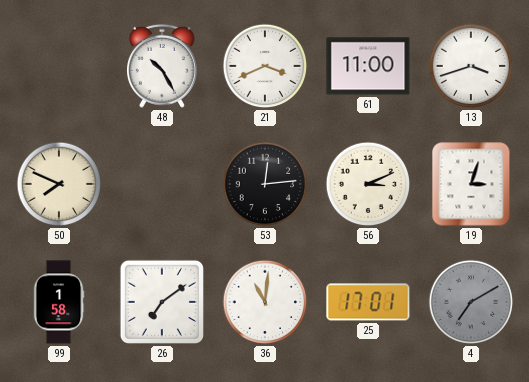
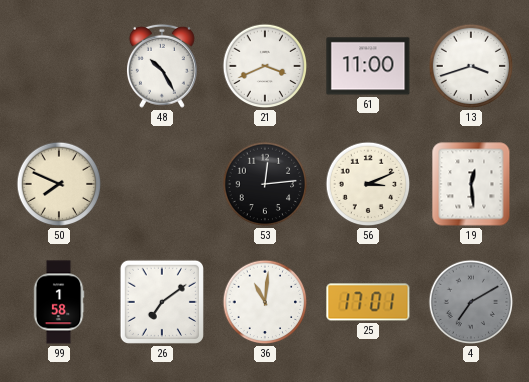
19: 3:03 -> 12:29
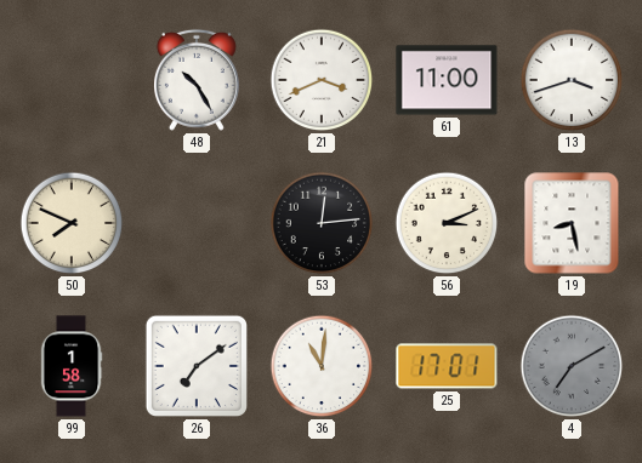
19: 12:29 -> 8:28
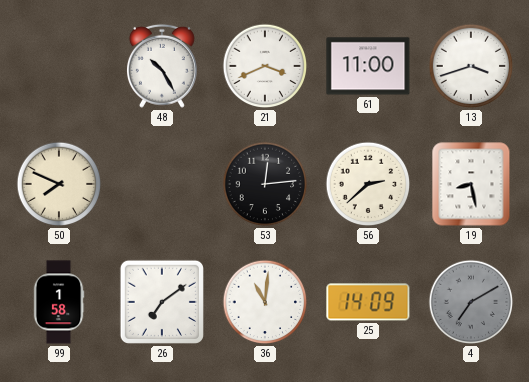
56: 3:11 -> 2:38
25: 17:01 -> 14:09
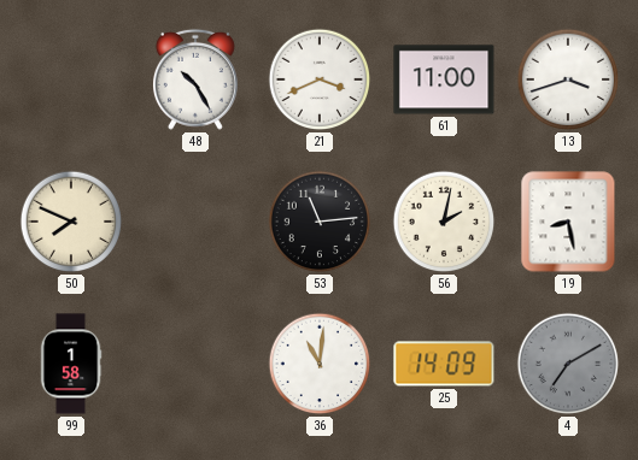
53: 12:14 -> 11:14
56: 2:38 -> 2:02
26: 7:09 -> none
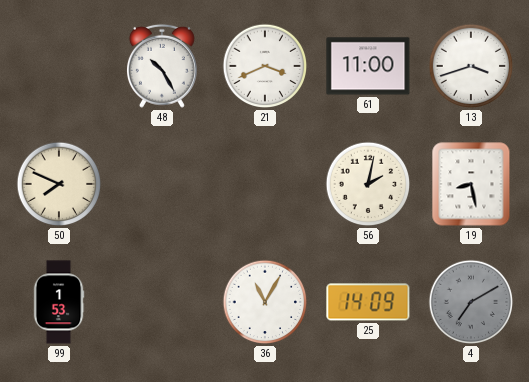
53: 11:14 -> none
99: 1:58 -> 1:53
36: 11:01 -> 11:05
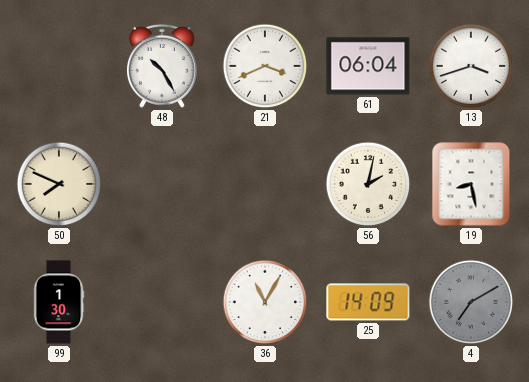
61: 11:00 -> 06:04
99: 1:53 -> 1:30
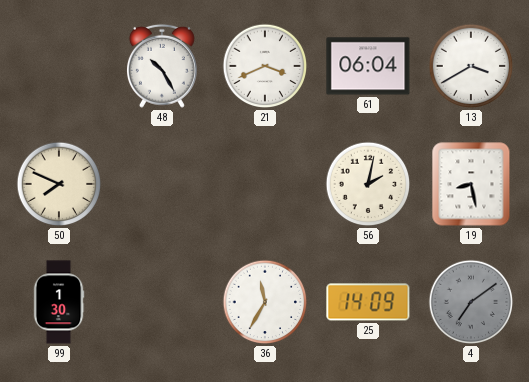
13: 3:42 -> 3:40
36: 11:05 -> 11:35
4: 7:10 -> 7:09
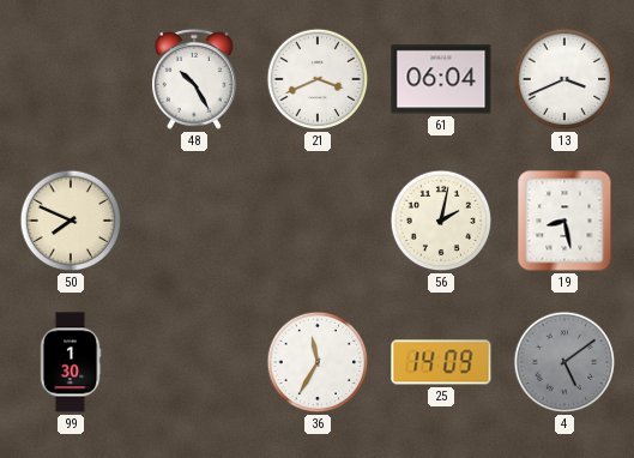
13: 3:40 -> 3:41
4: 7:09 -> 5:09
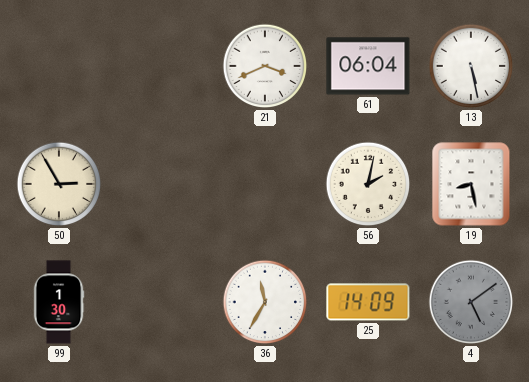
48: 10:25 -> none
13: 3:41 -> 5:28
50: 7:49 -> 2:55
